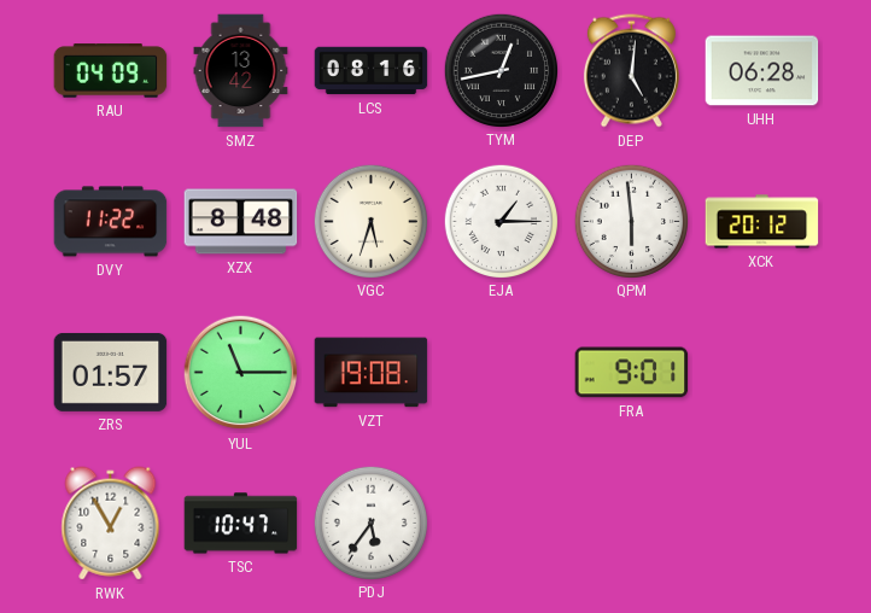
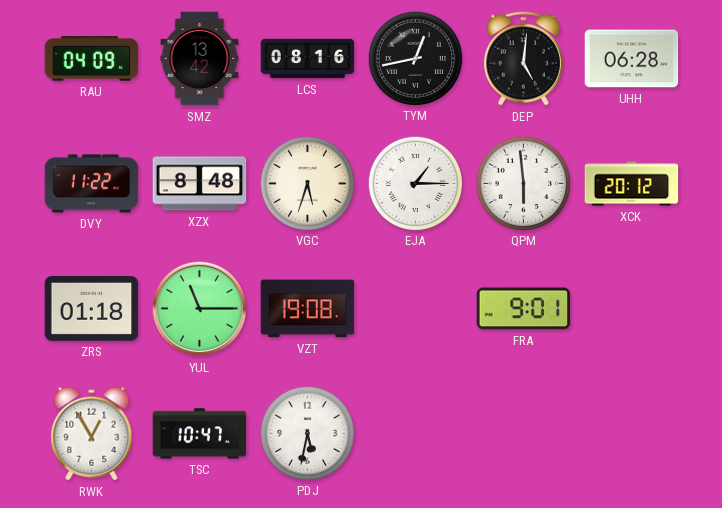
ZRS: 01:57 -> 01:18
PDJ: 5:36 -> 5:32
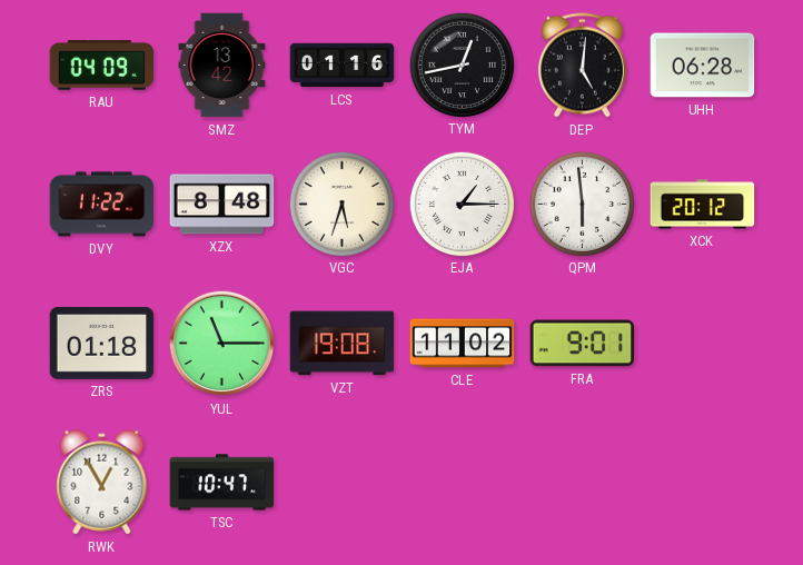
LCS: 08:16 -> 01:16
CLE: none -> 11:02
PDJ: 5:32 -> none
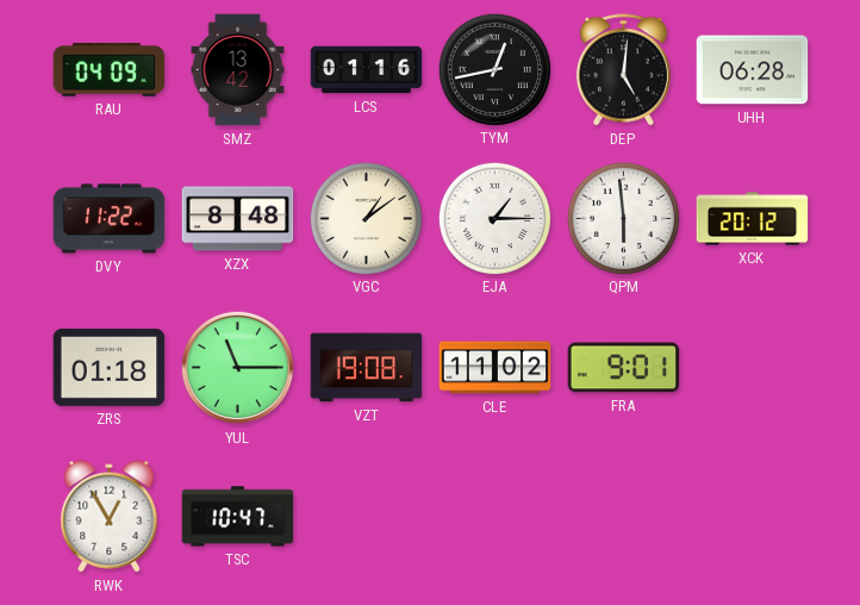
VGC: 5:33 -> 1:09
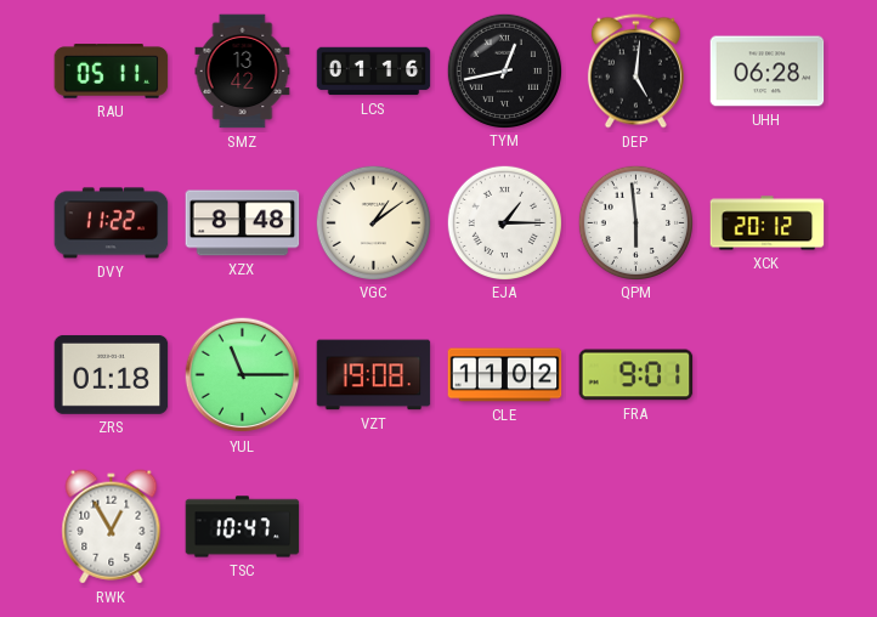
RAU: 04:09 -> 05:11
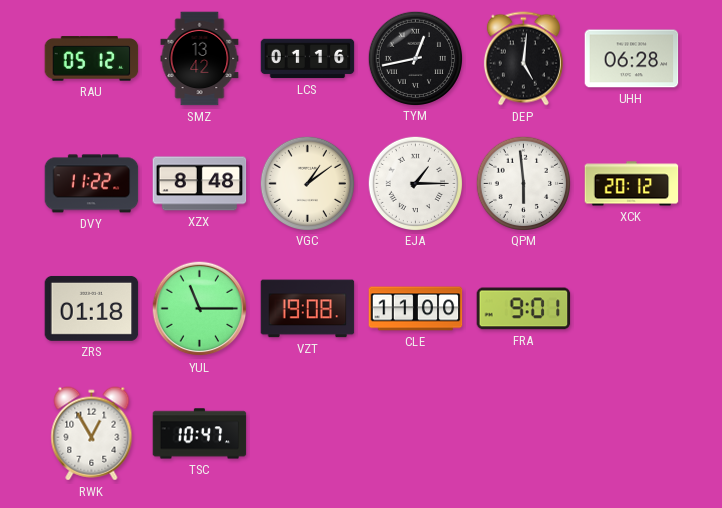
RAU: 05:11 -> 05:12
CLE: 11:02 -> 11:00
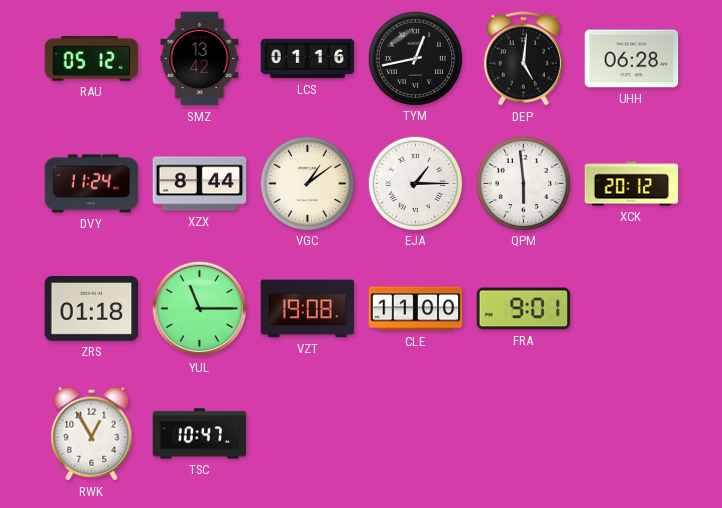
DVY: 11:22 -> 11:24
XZX: 8:48 -> 8:44
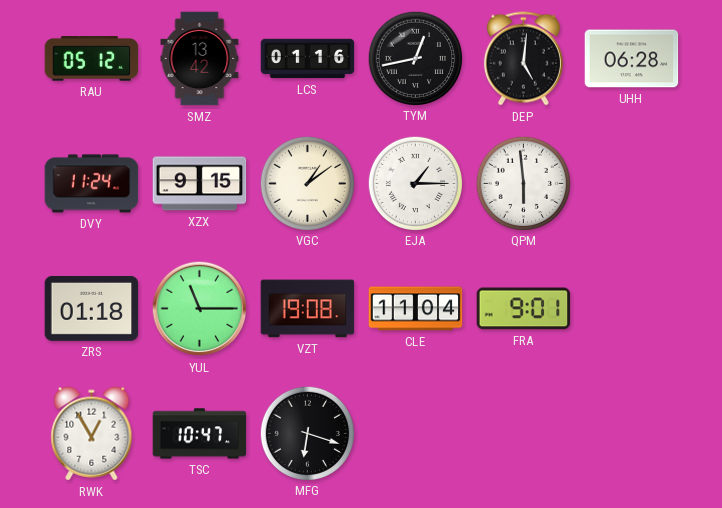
XZX: 8:44 -> 9:15
XCK: 20:12 -> none
CLE: 11:00 -> 11:04
MFG: none -> 6:18
